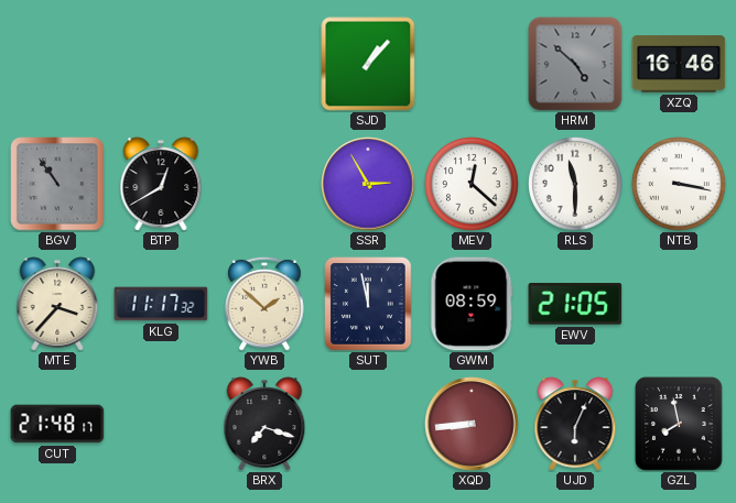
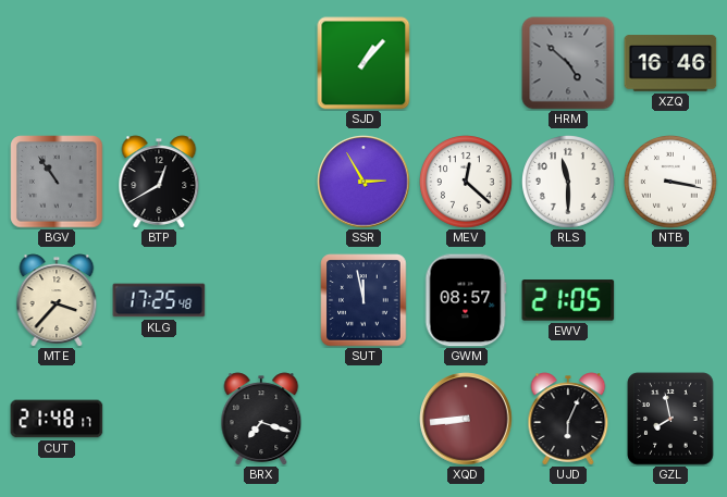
KLG: 11:17 -> 17:25
YWB: 1:52 -> none
GWM: 08:59 -> 08:57
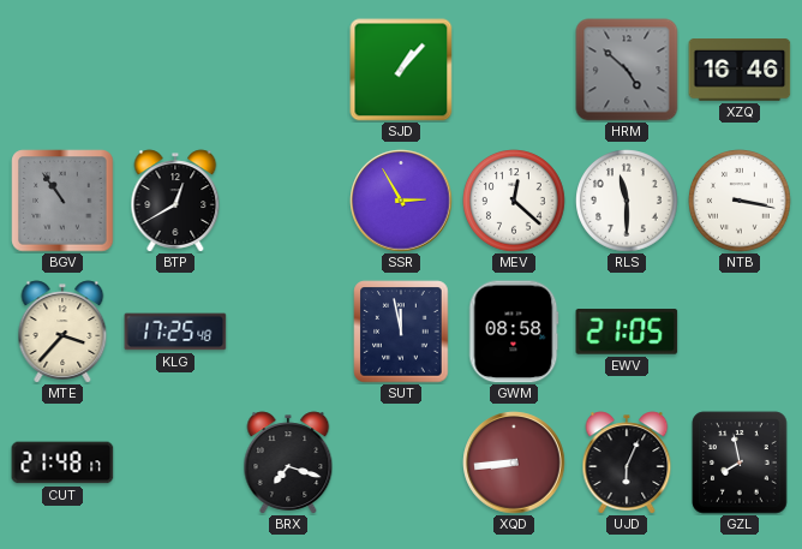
GWM: 08:57 -> 08:58
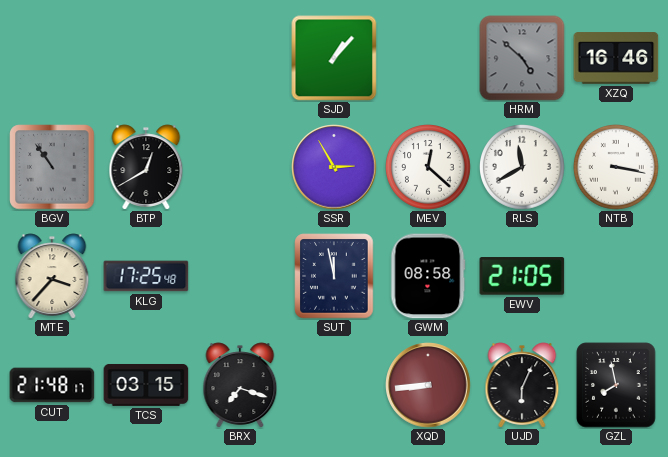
RLS: 11:30 -> 11:40
TCS: none -> 03:15
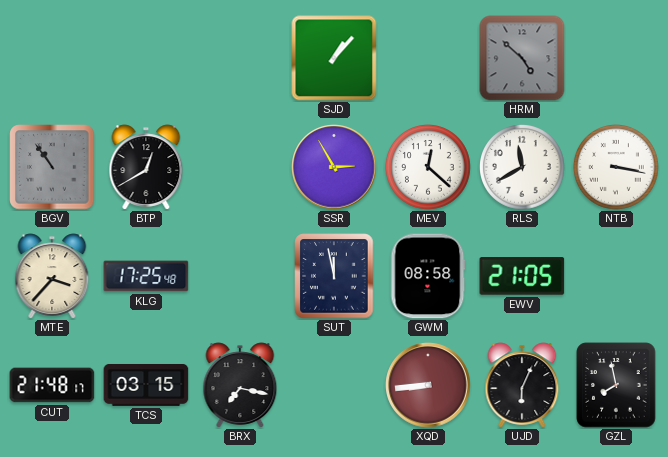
XZQ: 16:46 -> none
BRX: 7:18 -> 7:17
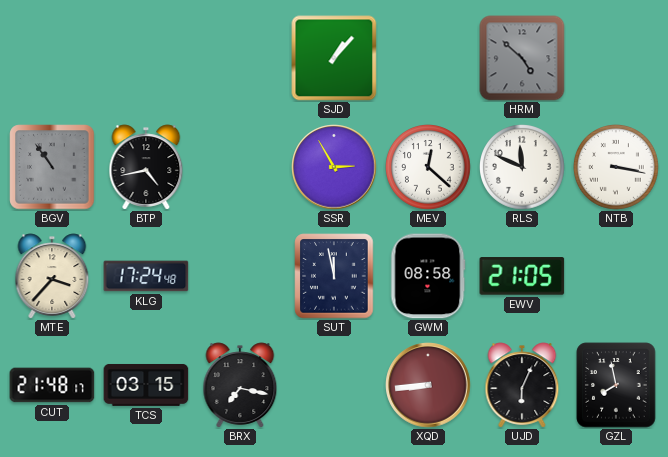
BTP: 12:40 -> 4:43
RLS: 11:40 -> 11:49
KLG: 17:25 -> 17:24
